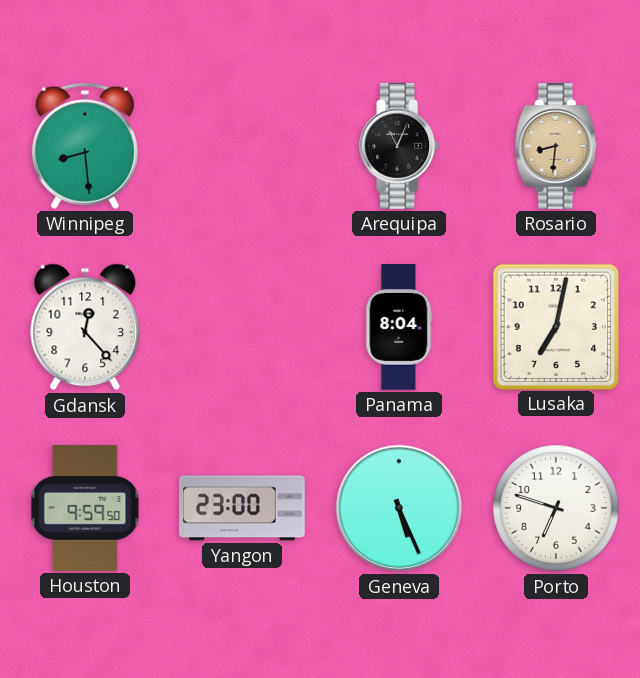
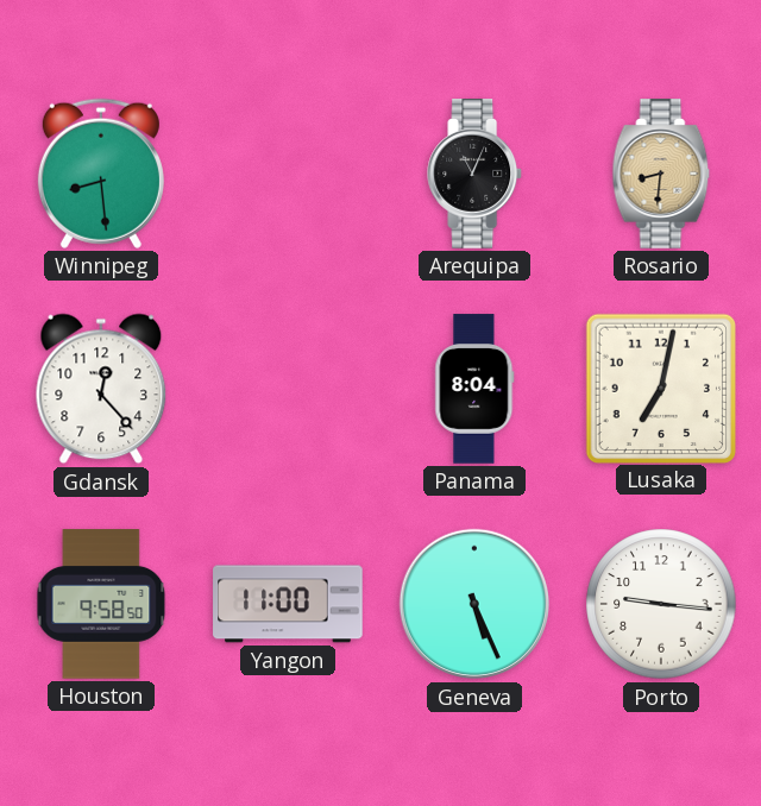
Houston: 9:59 -> 9:58
Yangon: 23:00 -> 11:00
Porto: 6:48 -> 9:16
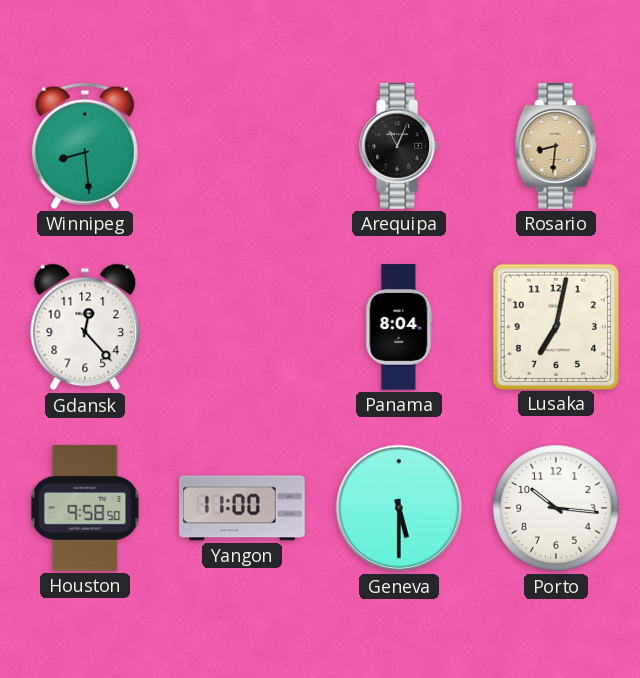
Geneva: 5:26 -> 5:30
Porto: 9:16 -> 10:16
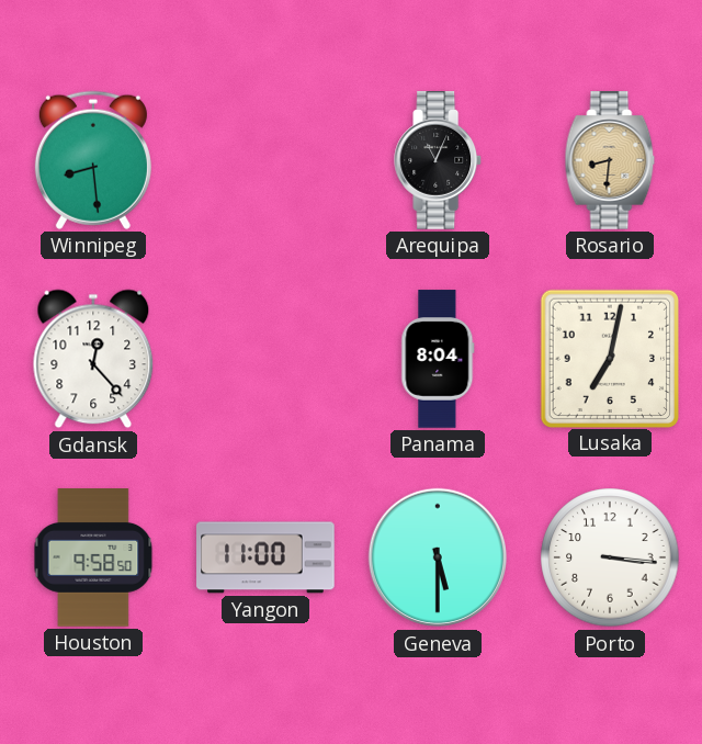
Porto: 10:16 -> 3:16
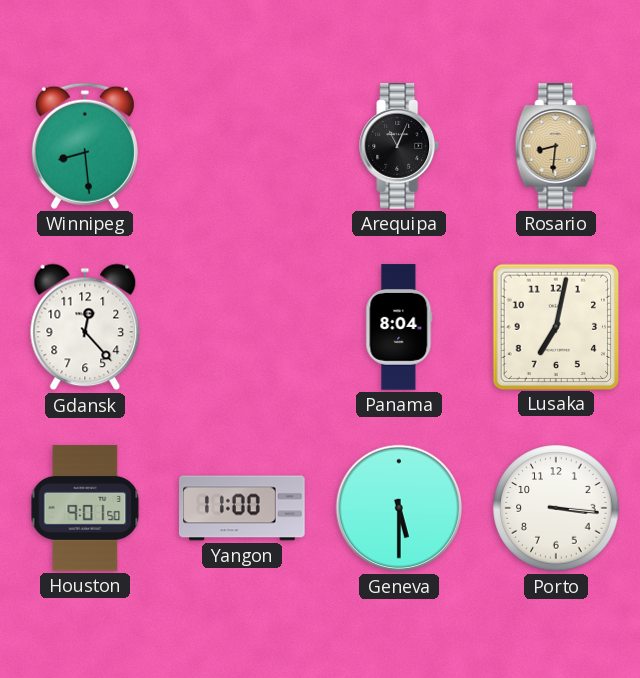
Houston: 9:58 -> 9:01
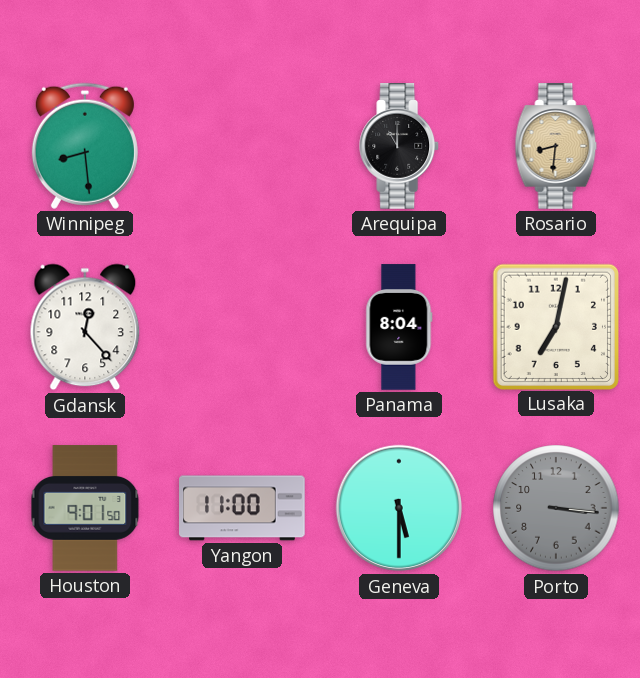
Arequipa: 11:04 -> 11:00
Porto dial: white -> grey
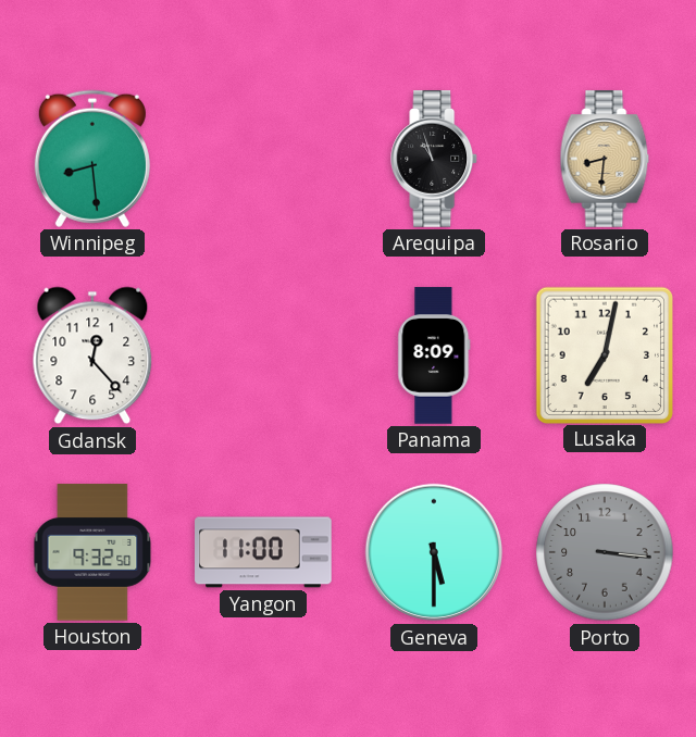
Arequipa: 11:00 -> 10:57
Panama: 8:04 -> 8:09
Houston: 9:01 -> 9:32
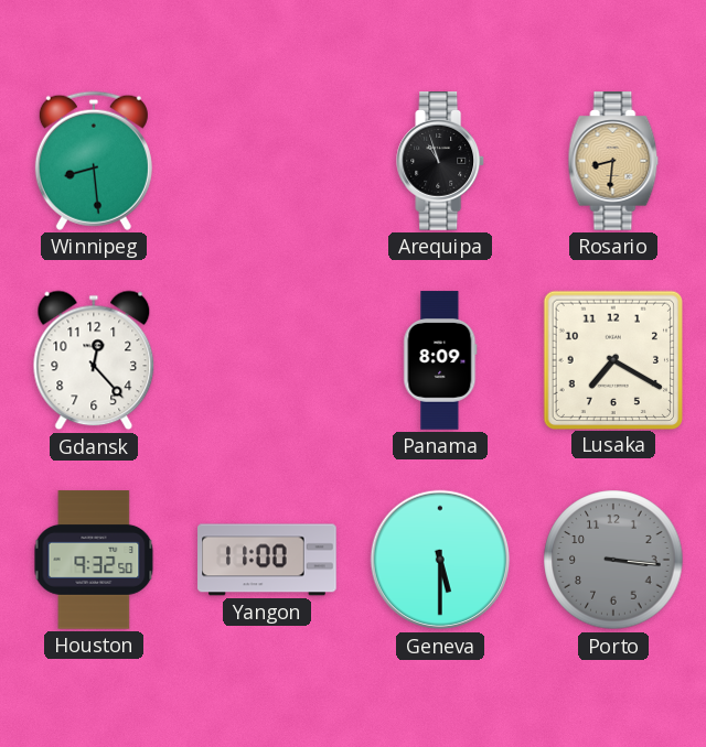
Lusaka: 7:02 -> 7:20
